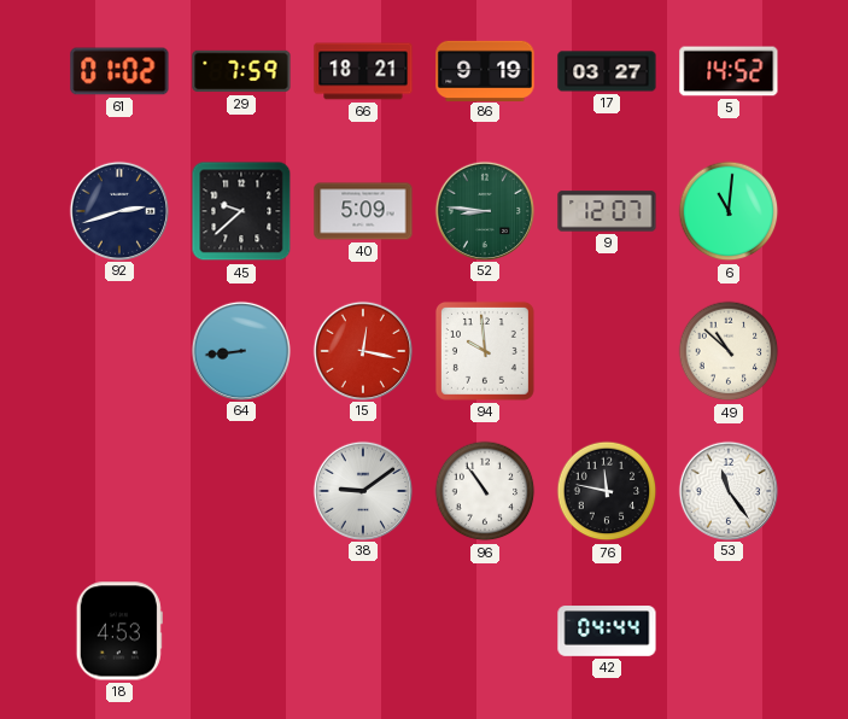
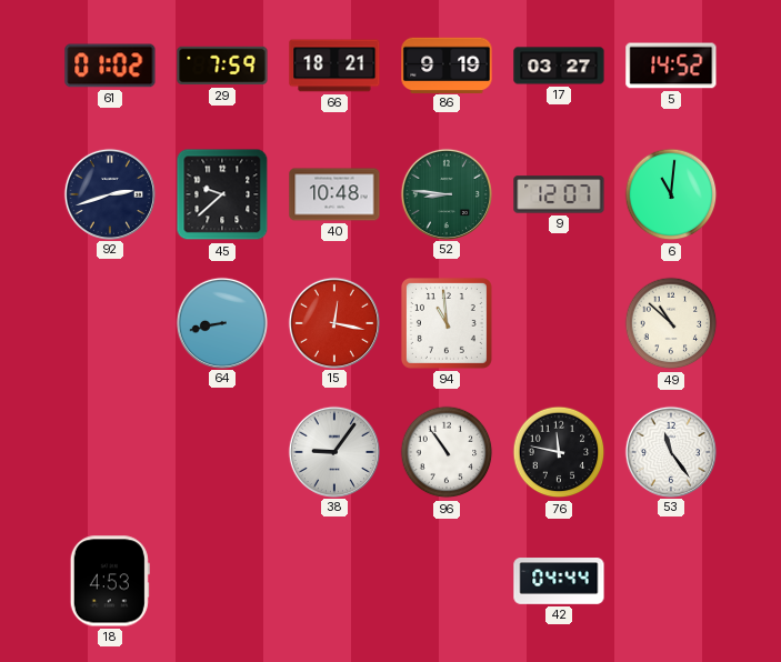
40: 5:09 -> 10:48
64: 8:44 -> 8:43
94: 9:59 -> 10:59
38: 9:09 -> 9:06
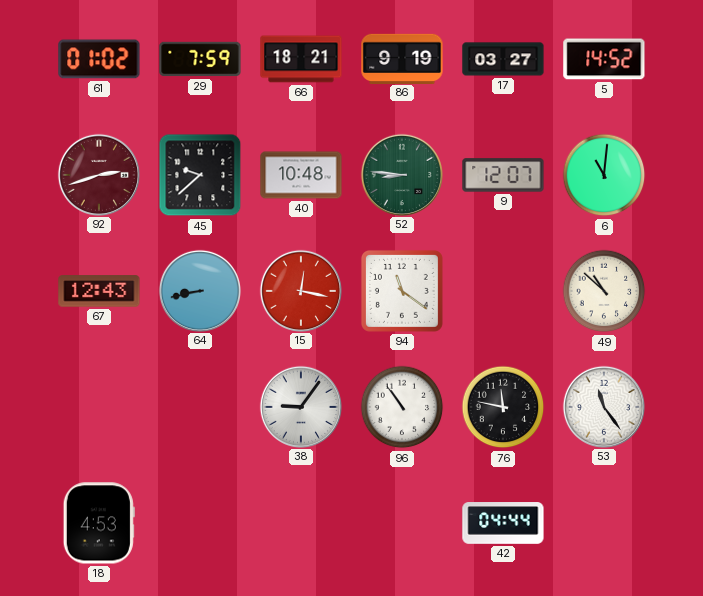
92 dial: navy -> burgundy
67: none -> 12:43
94: 10:59 -> 11:21
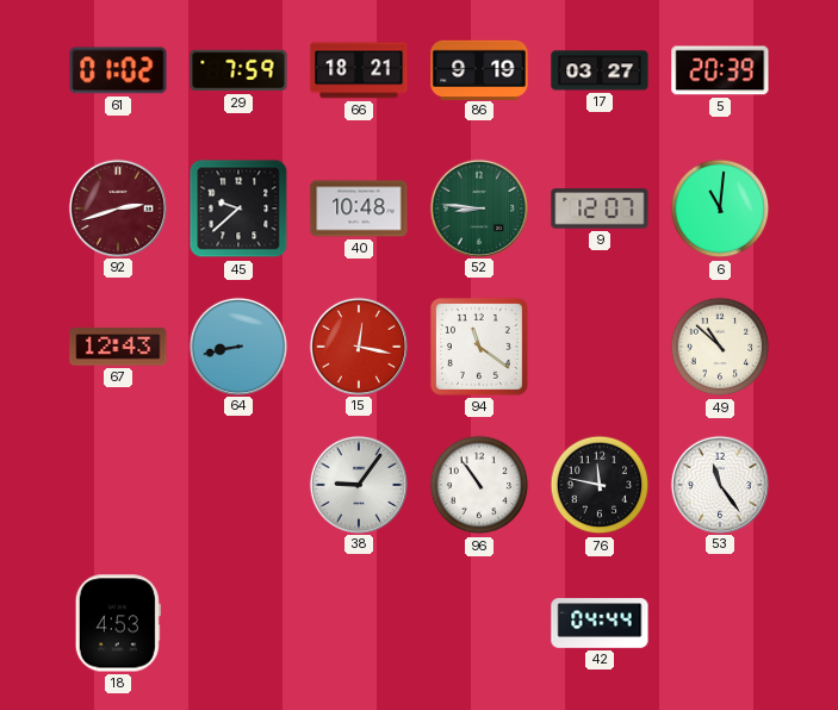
5: 14:52 -> 20:39
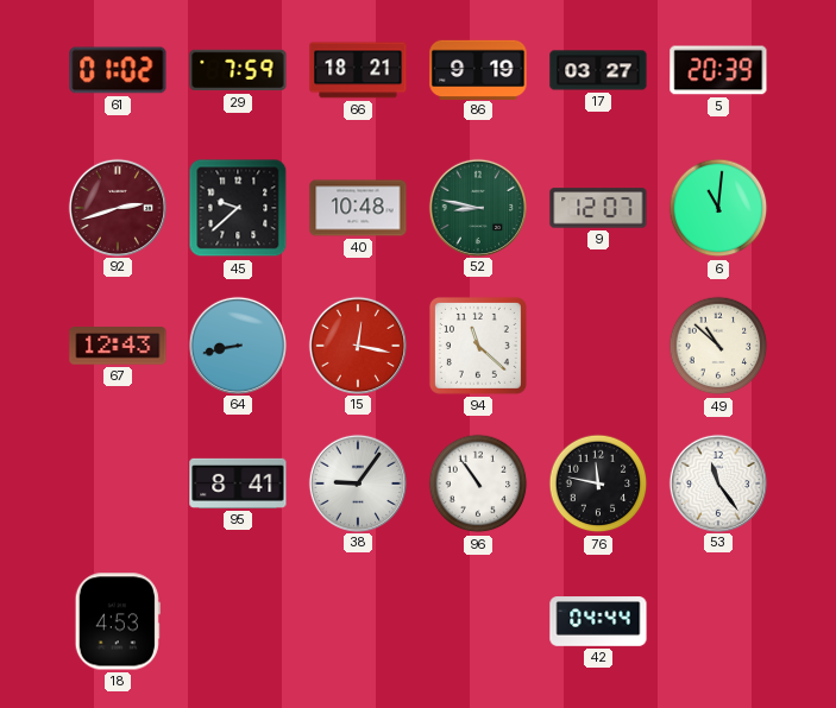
52: 8:46 -> 8:47
94: 11:21 -> 11:22
95: none -> 8:41
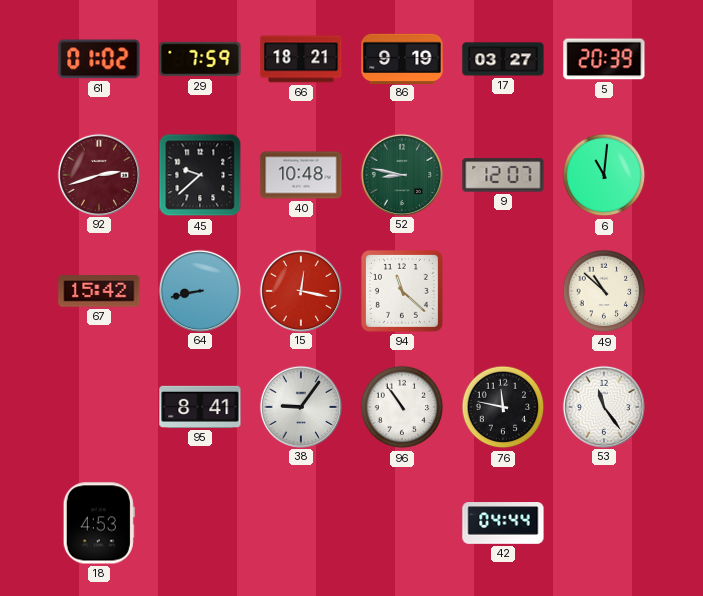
67: 12:43 -> 15:42
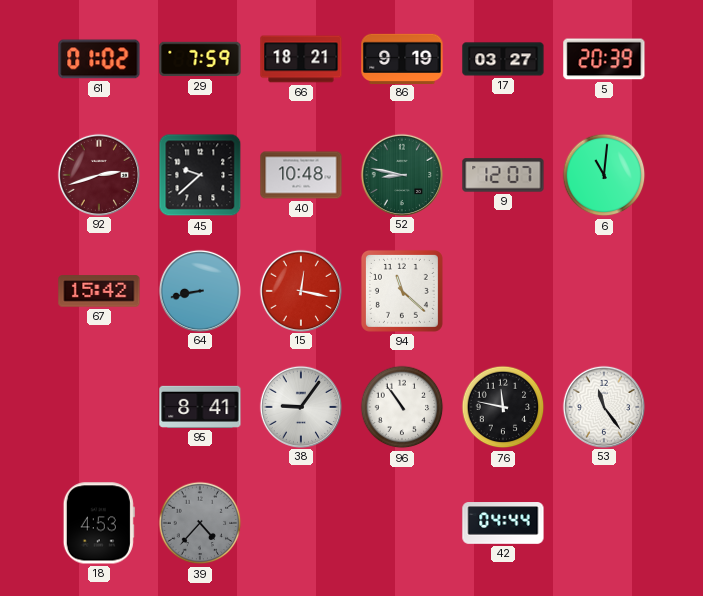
49: 10:52 -> none
39: none -> 4:37
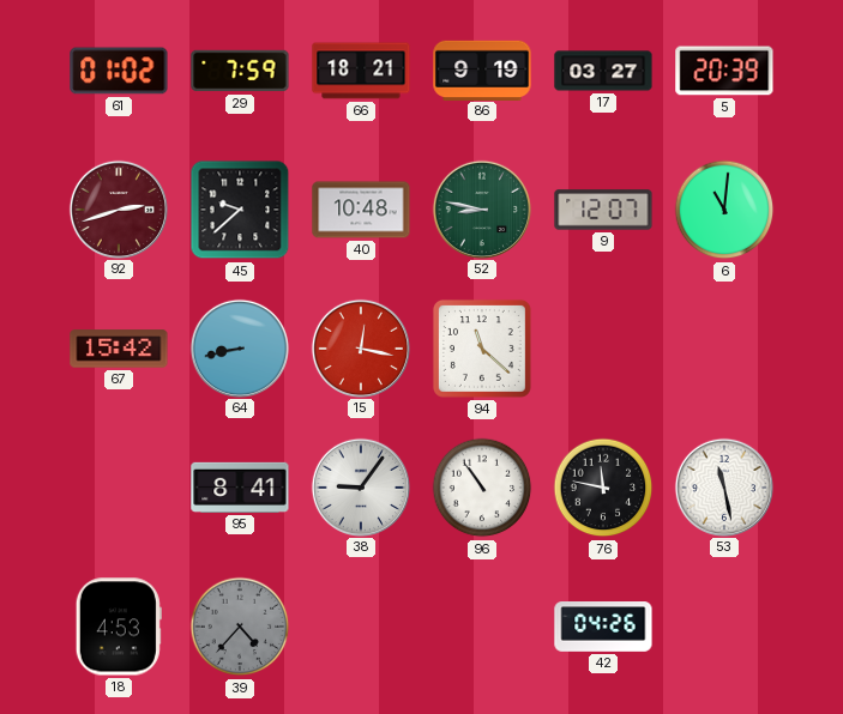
53: 11:24 -> 11:28
42: 04:44 -> 04:26
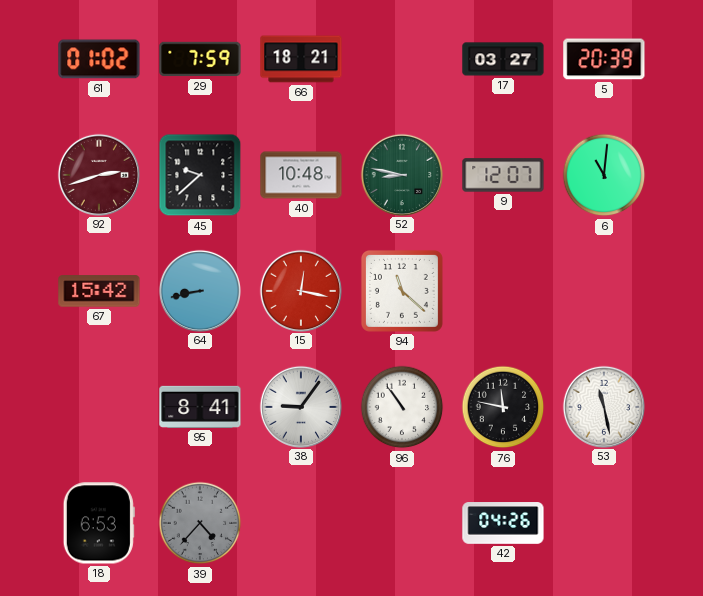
86: 9:19 -> none
18: 4:53 -> 6:53
